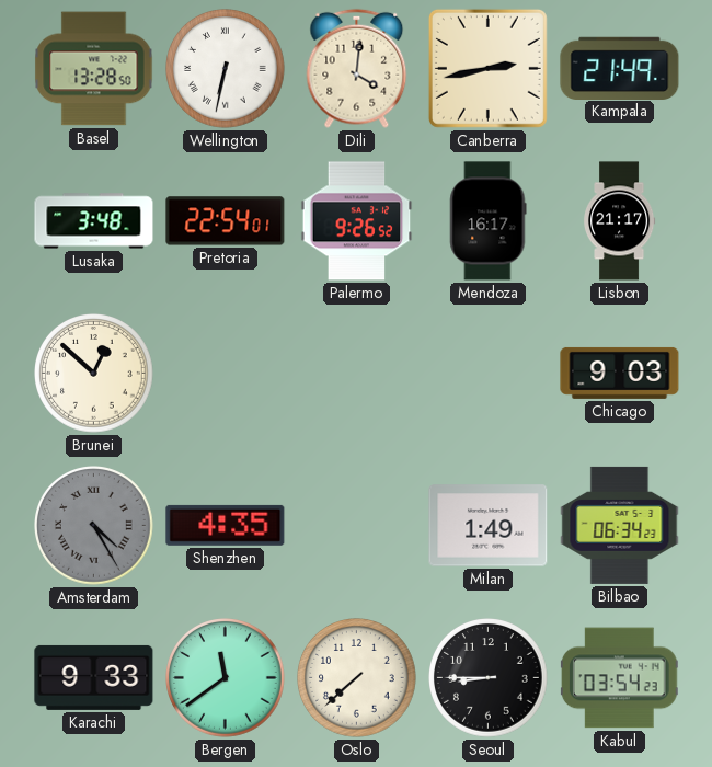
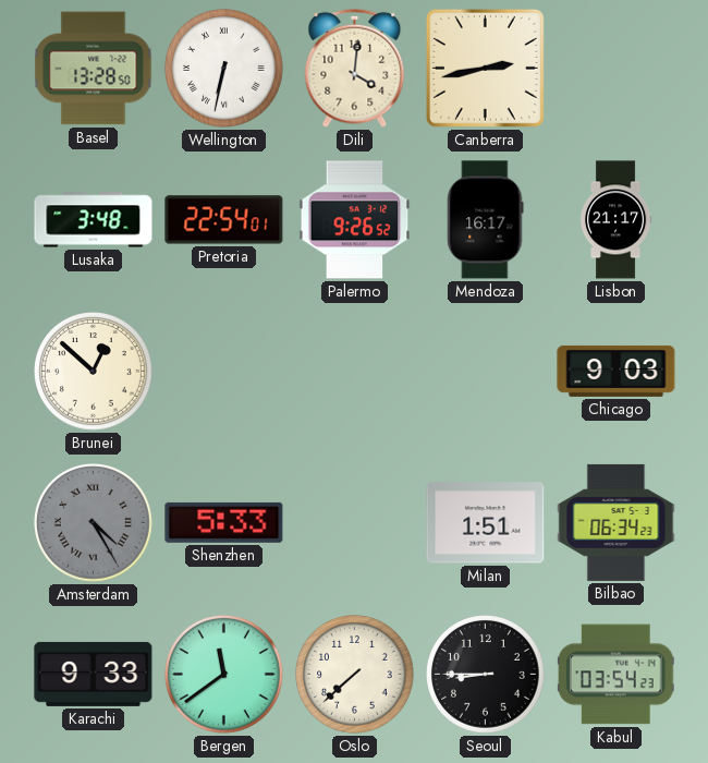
Kampala: 21:49 -> none
Shenzhen: 4:35 -> 5:33
Milan: 1:49 -> 1:51
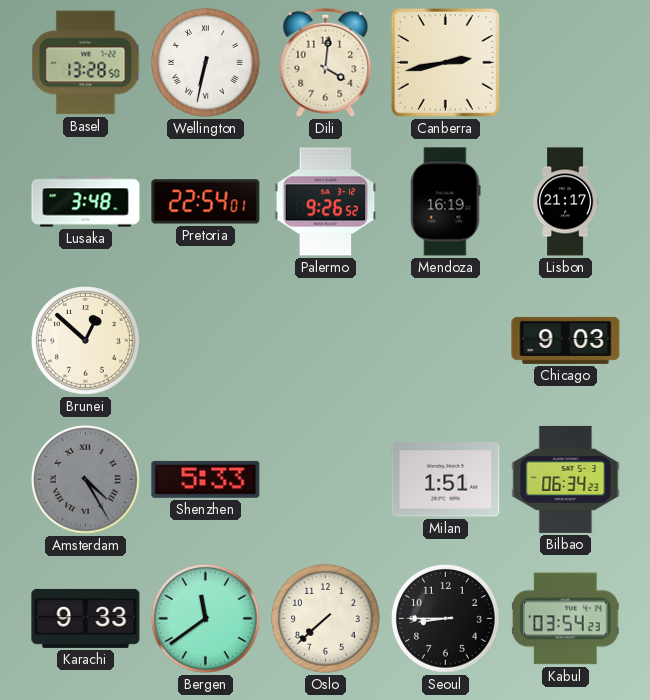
Mendoza: 16:17 -> 16:19
